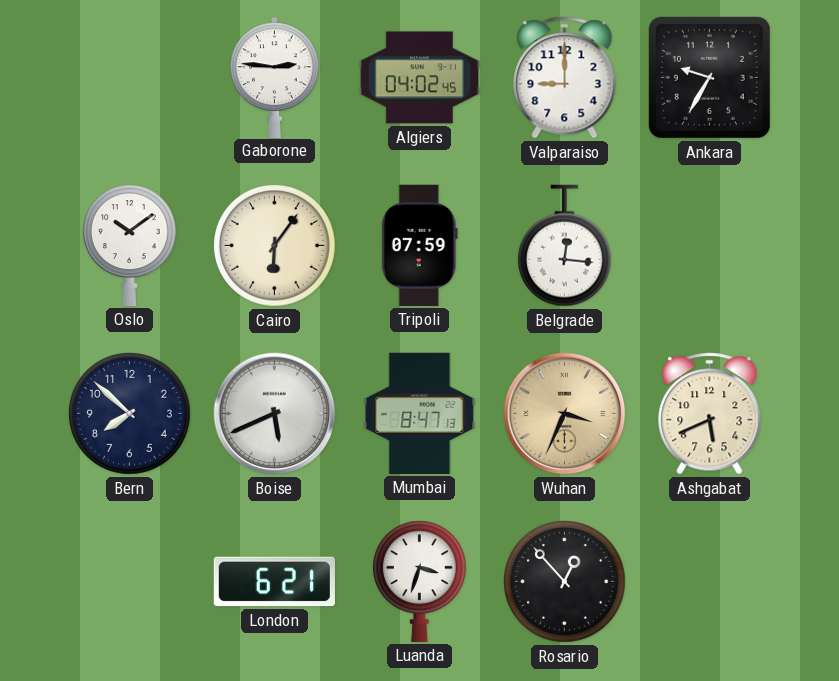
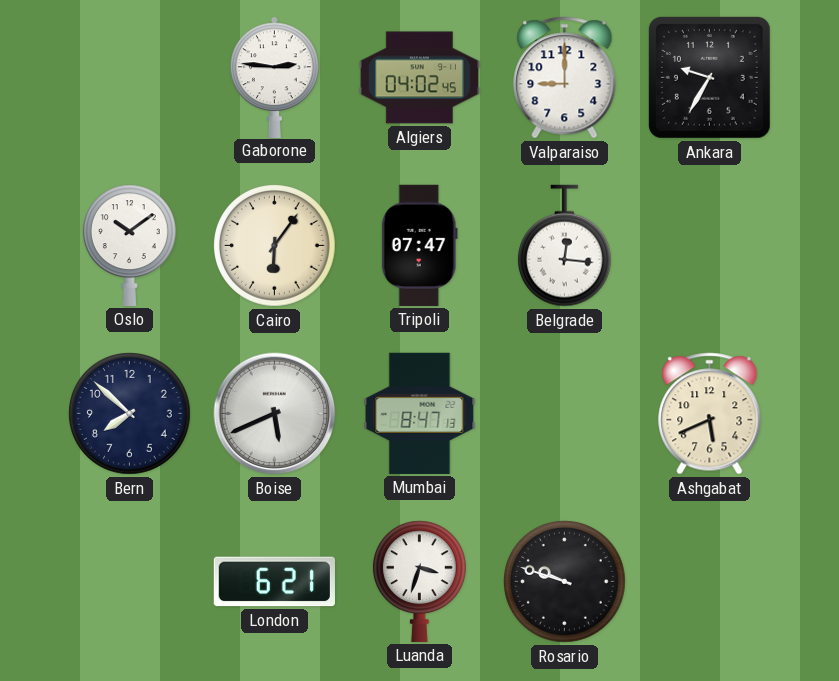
Tripoli: 07:59 -> 07:47
Wuhan: 3:34 -> none
Rosario: 12:53 -> 9:48
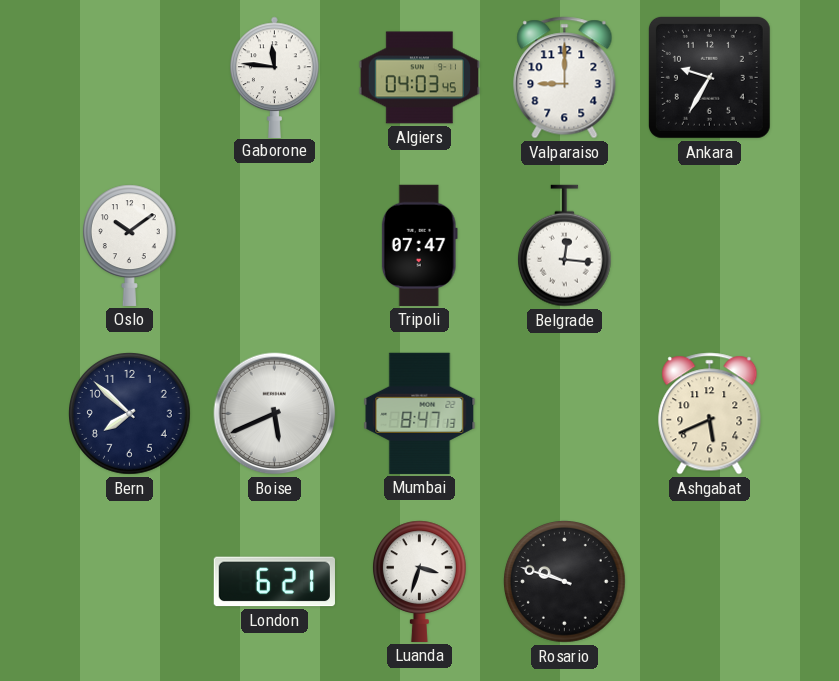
Gaborone: 2:46 -> 11:46
Algiers: 04:02 -> 04:03
Cairo: 6:06 -> none
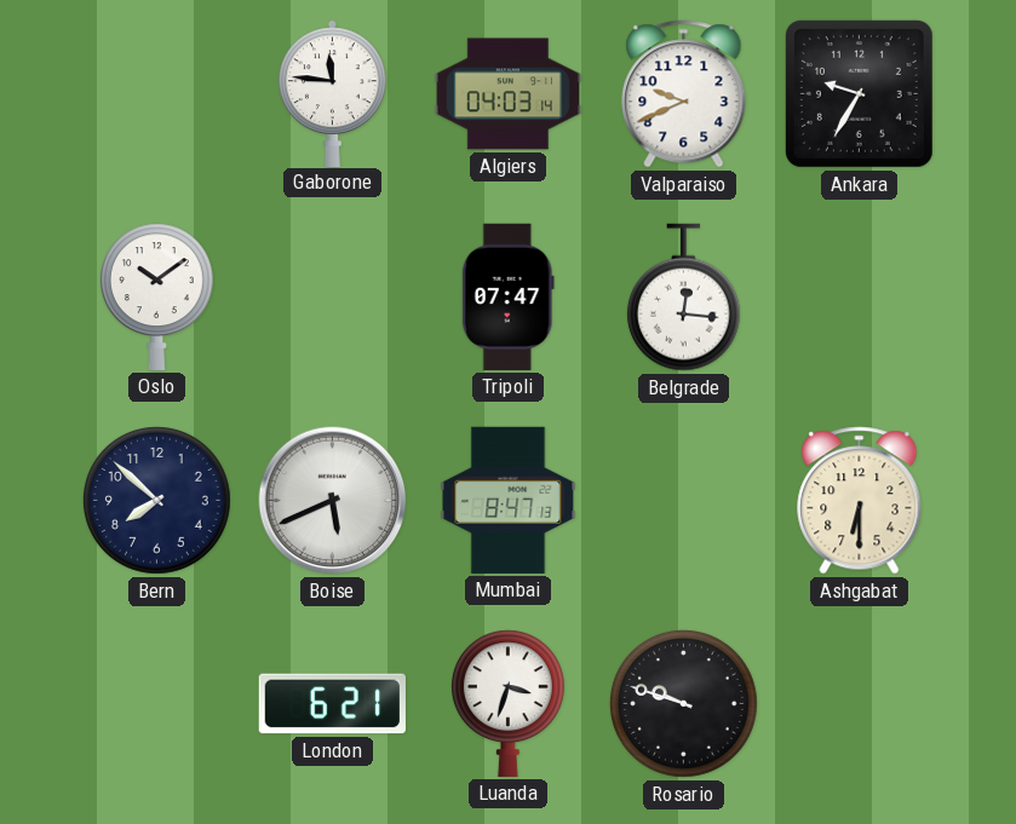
Algiers: 04:03:45 -> 04:03:14
Valparaiso: 9:00 -> 9:41
Ashgabat: 5:41 -> 6:30
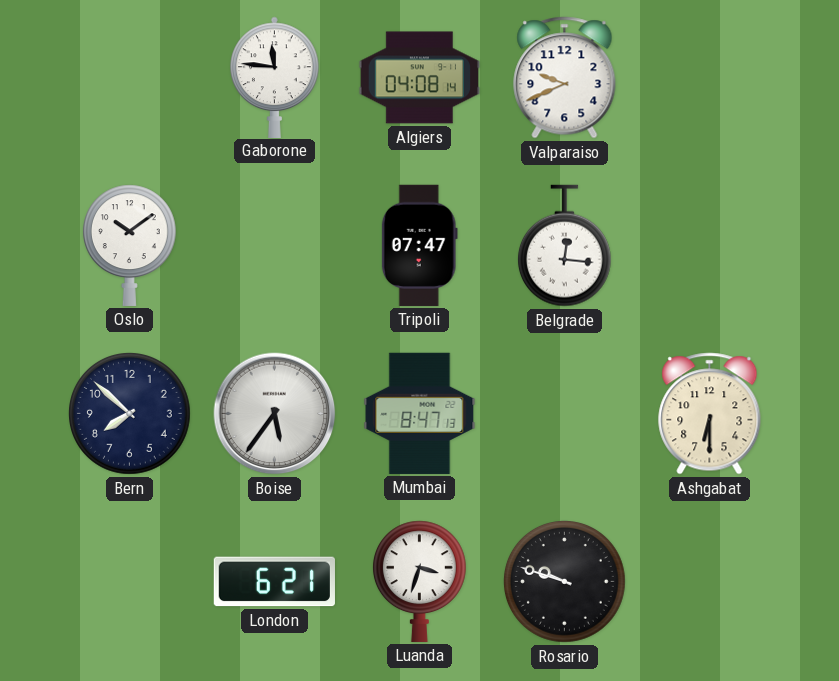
Algiers: 04:03 -> 04:08
Ankara: 9:35 -> none
Boise: 5:41 -> 5:36
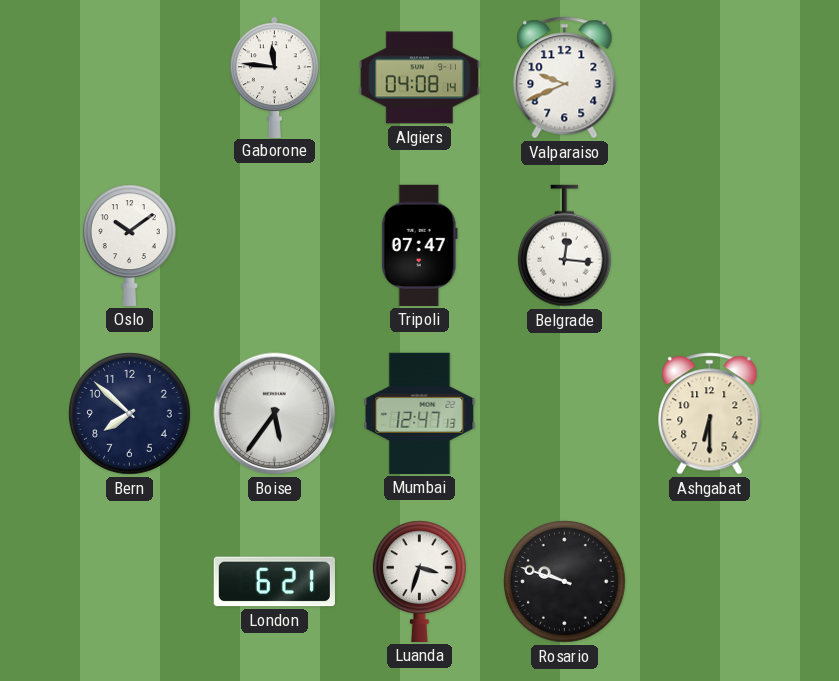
Mumbai: 8:47 -> 12:47
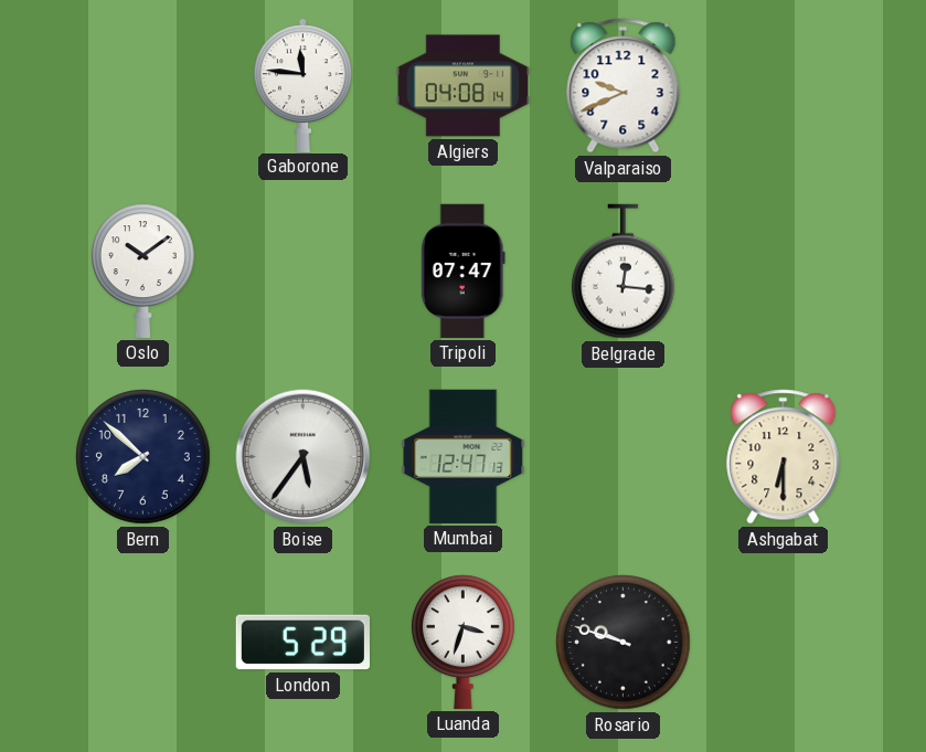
London: 6:21 -> 5:29
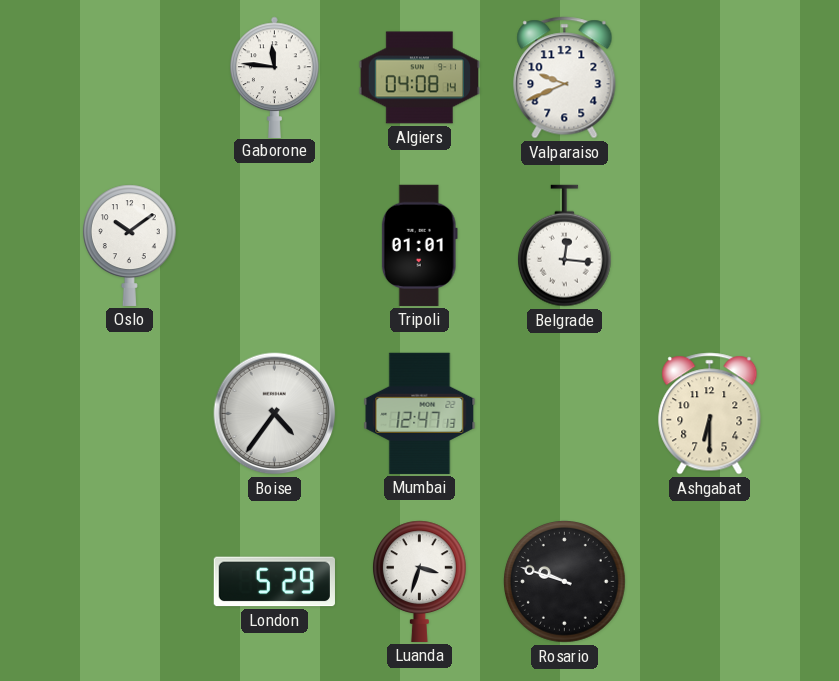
Tripoli: 07:47 -> 01:01
Bern: 7:52 -> none
Boise: 5:36 -> 4:36
